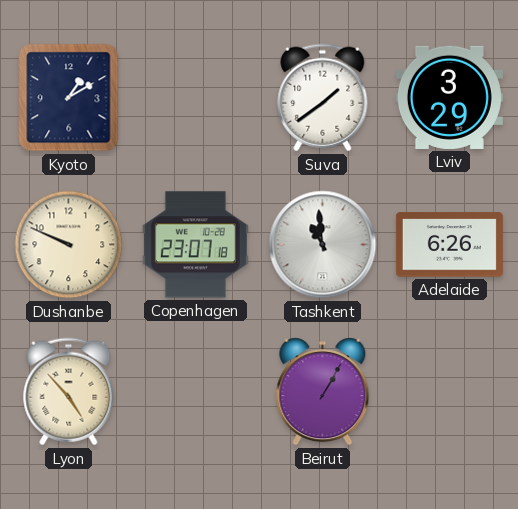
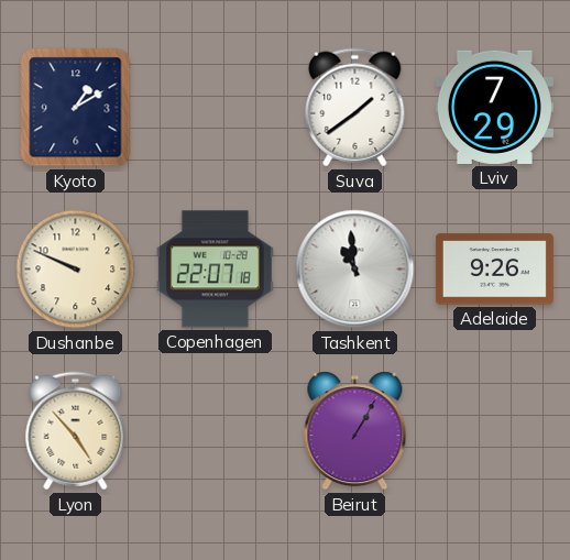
Lviv: 3:29 -> 7:29
Copenhagen: 23:07 -> 22:07
Adelaide: 6:26 -> 9:26
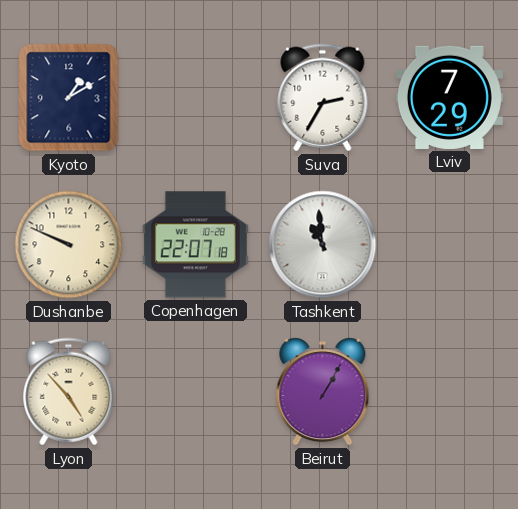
Suva: 1:39 -> 2:35
Adelaide: 9:26 -> none
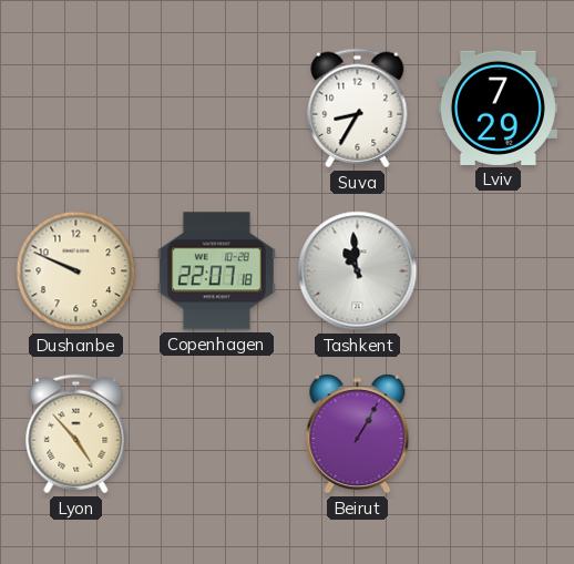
Kyoto: 1:10 -> none
Suva: 2:35 -> 8:35
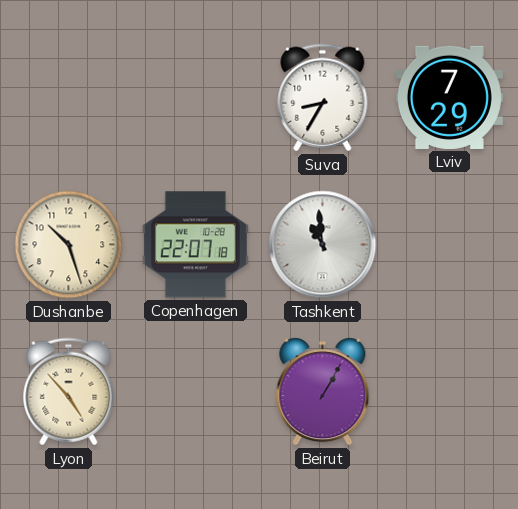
Dushanbe: 9:49 -> 10:27
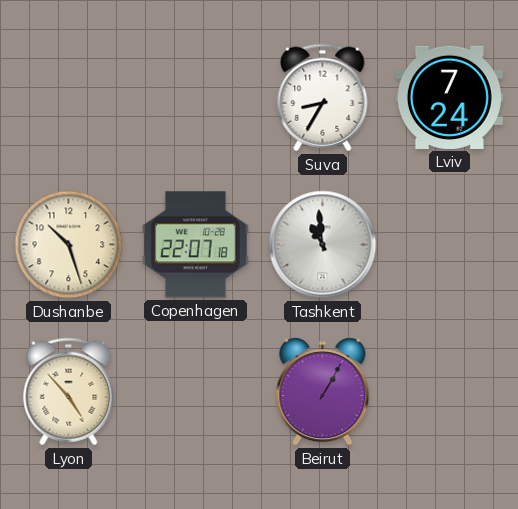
Lviv: 7:29 -> 7:24
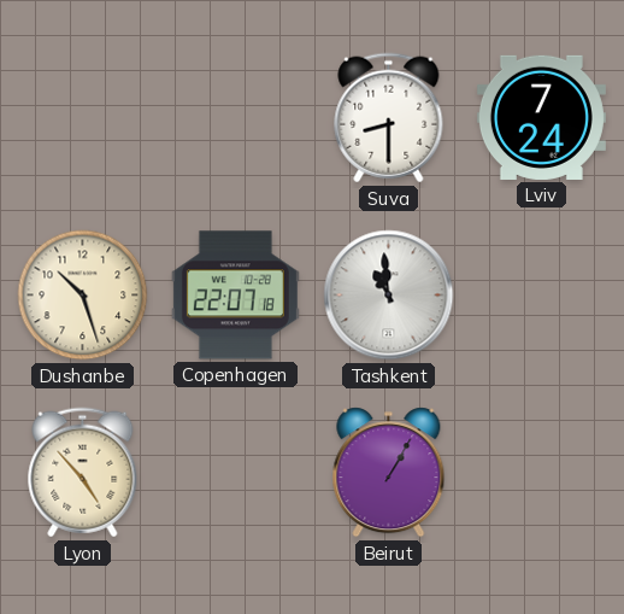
Suva: 8:35 -> 8:30
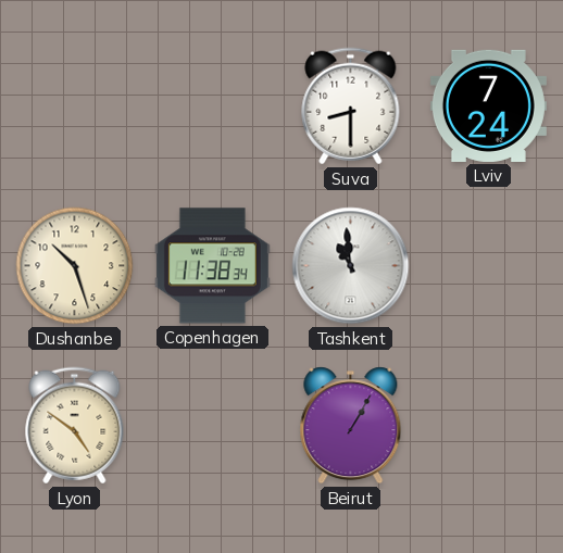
Copenhagen: 22:07 -> 11:38
Lyon: 4:53 -> 4:51
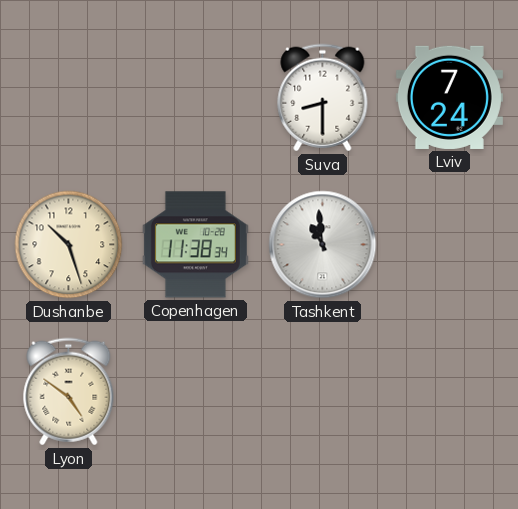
Beirut: 1:05 -> none
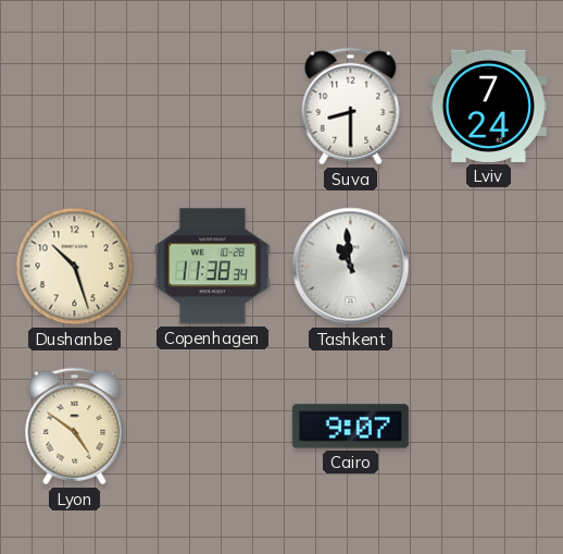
Cairo: none -> 9:07
